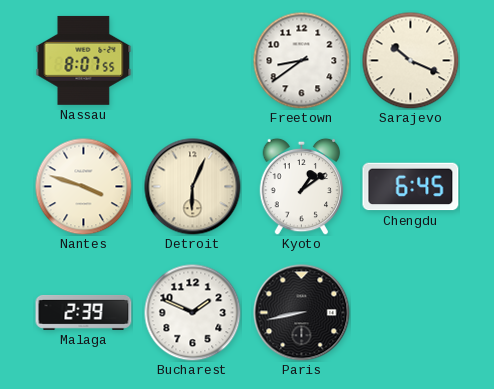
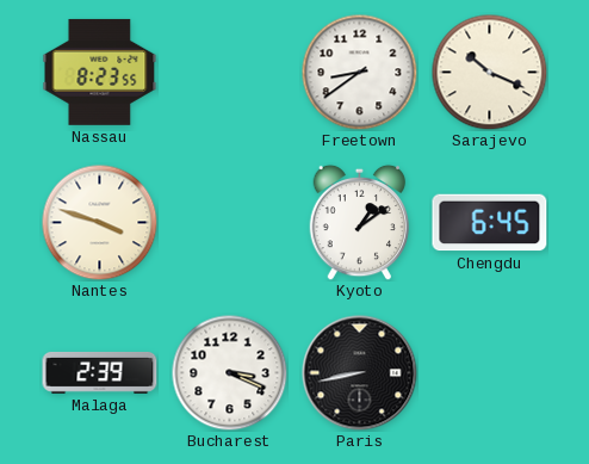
Nassau: 8:07 -> 8:23
Detroit: 6:04 -> none
Bucharest: 1:49 -> 3:19
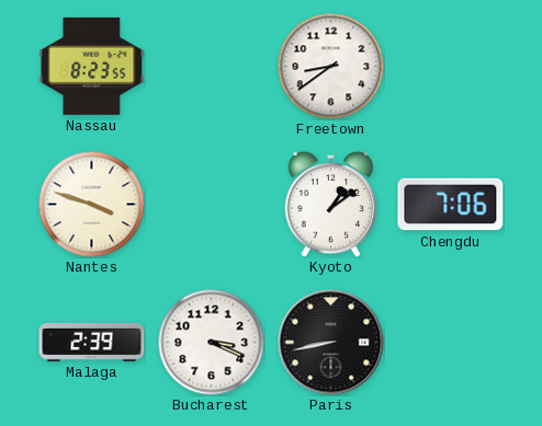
Sarajevo: 10:19 -> none
Chengdu: 6:45 -> 7:06
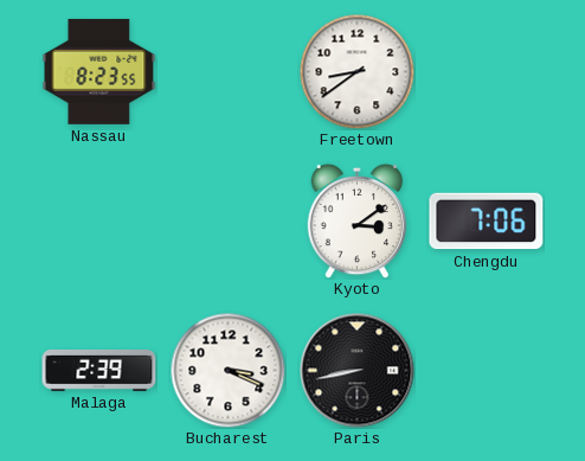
Nantes: 3:48 -> none
Kyoto: 1:09 -> 3:09
